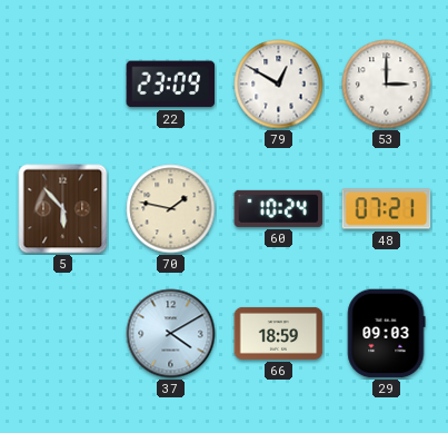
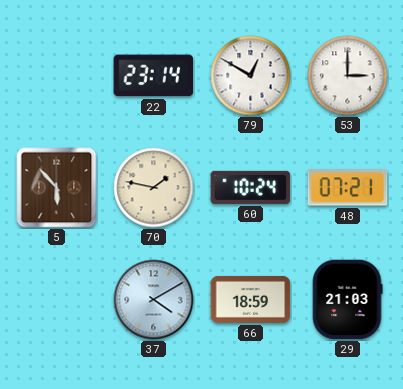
22: 23:09 -> 23:14
29: 09:03 -> 21:03
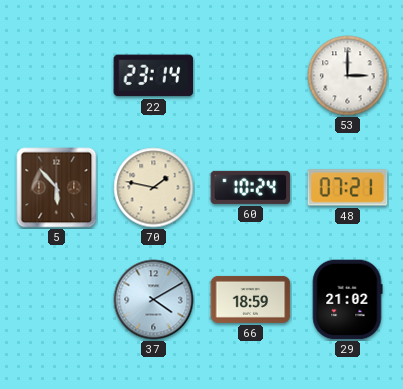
79: 12:50 -> none
29: 21:03 -> 21:02
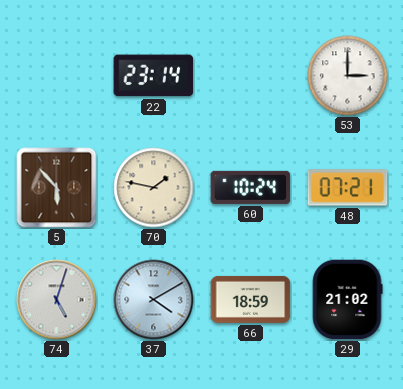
74: none -> 5:03
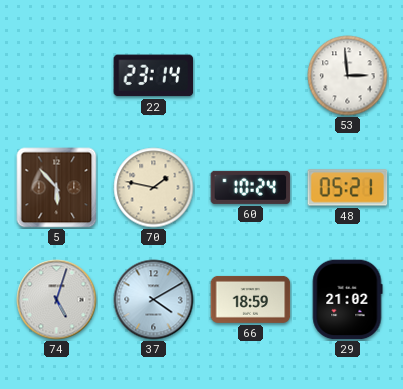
53: 3:00 -> 2:59
48: 07:21 -> 05:21
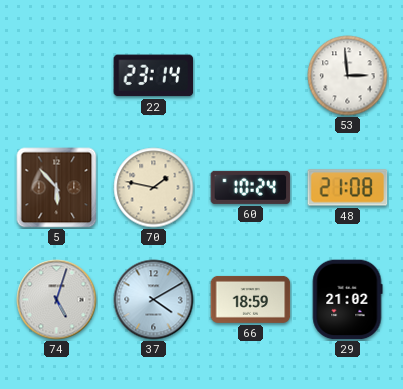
48: 05:21 -> 21:08
